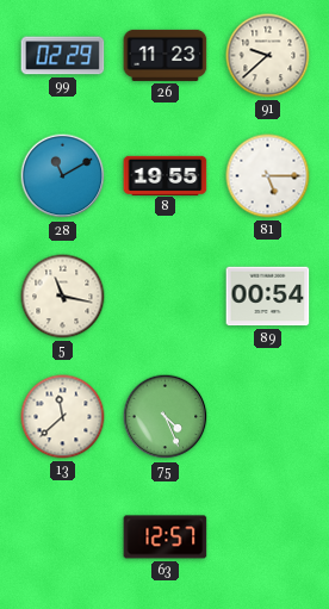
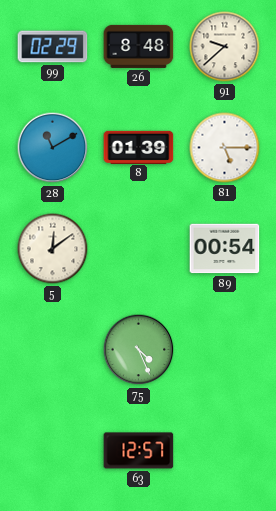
26: 11:23 -> 8:48
8: 19:55 -> 01:39
5: 11:17 -> 12:09
13: 11:38 -> none
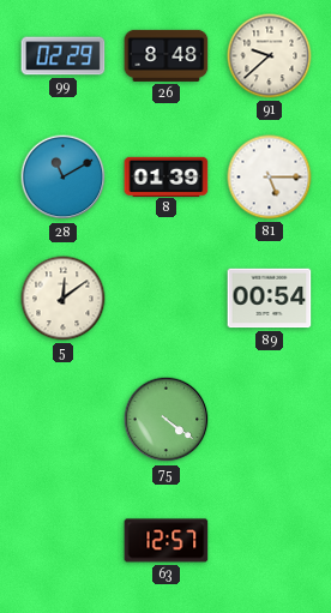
75: 4:26 -> 4:21
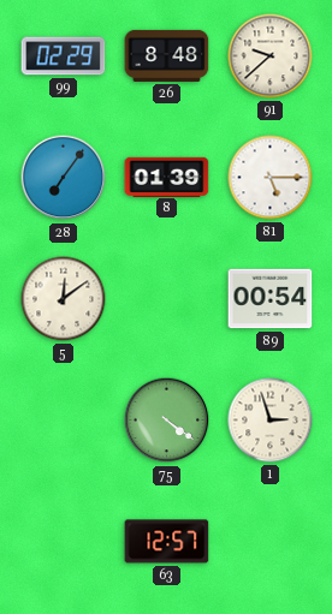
28: 11:10 -> 7:06
1: none -> 2:57
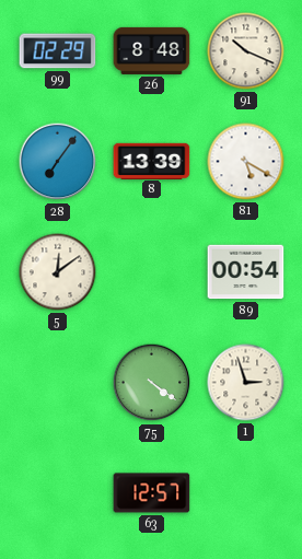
91: 9:38 -> 10:19
8: 01:39 -> 13:39
81: 5:15 -> 5:20
